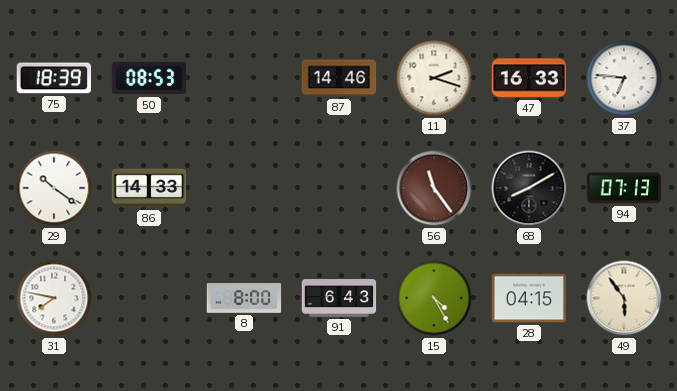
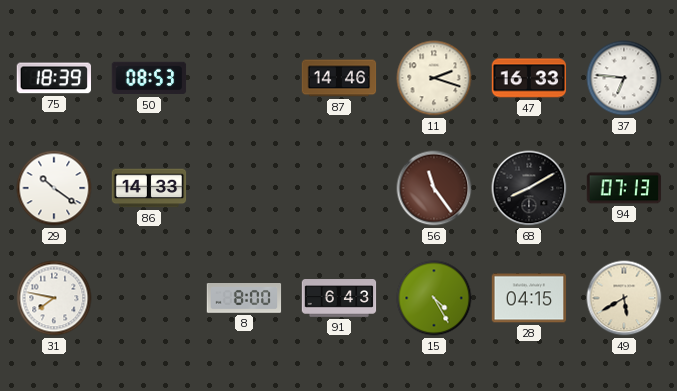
49: 5:54 -> 5:40
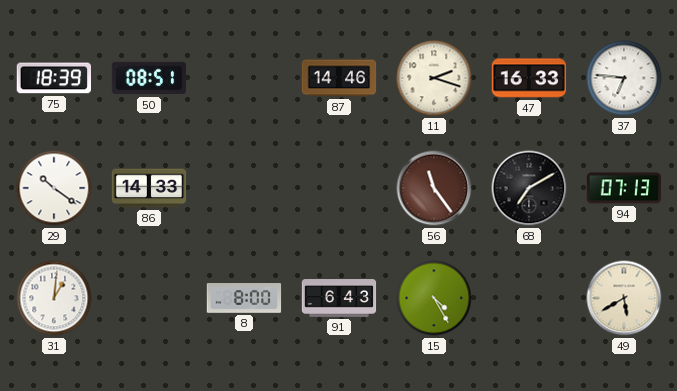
50: 08:53 -> 08:51
68: 8:10 -> 7:10
31: 7:47 -> 1:01
28: 04:15 -> none
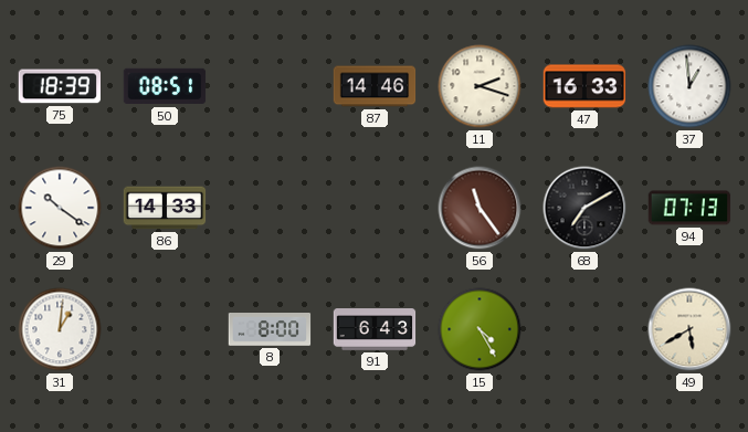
37: 6:46 -> 12:59
